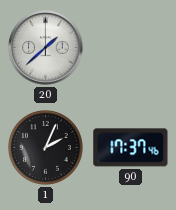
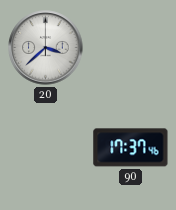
20: 1:38 -> 3:38
1: 2:04 -> none
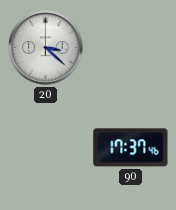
20: 3:38 -> 3:22
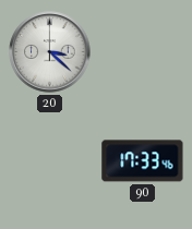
90: 17:37 -> 17:33
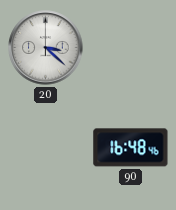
90: 17:33 -> 16:48
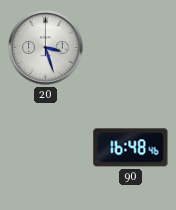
20: 3:22 -> 3:27
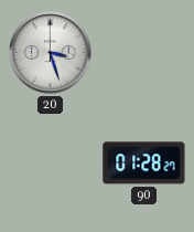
90: 16:48 -> 01:28
